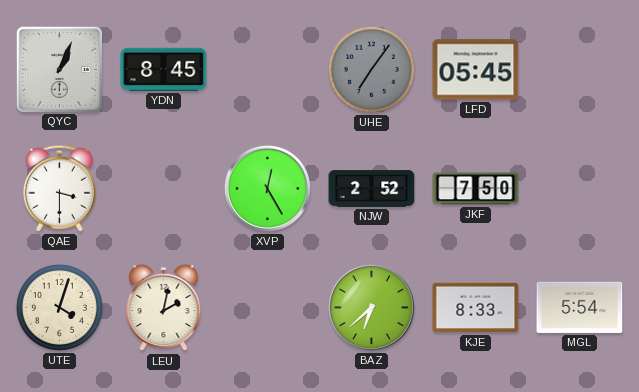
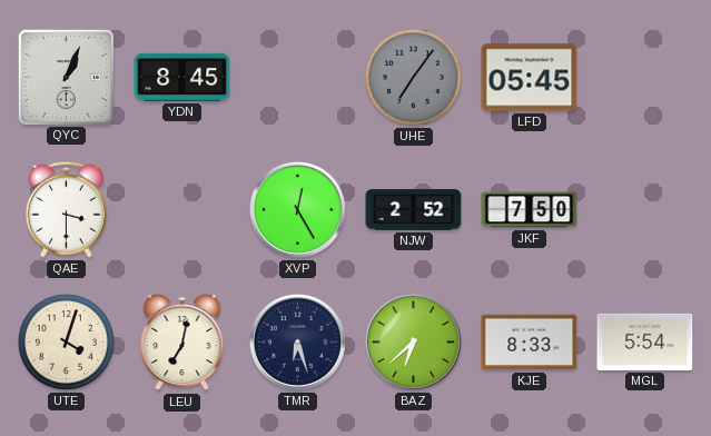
LEU: 2:02 -> 7:02
TMR: none -> 6:27
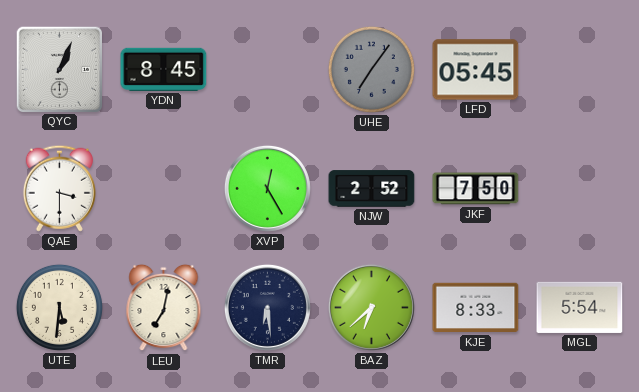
UTE: 4:03 -> 5:31
TMR: 6:27 -> 6:29
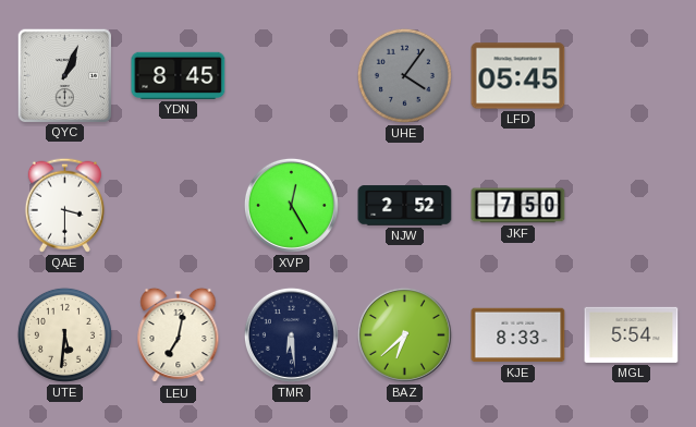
UHE: 7:06 -> 4:06
